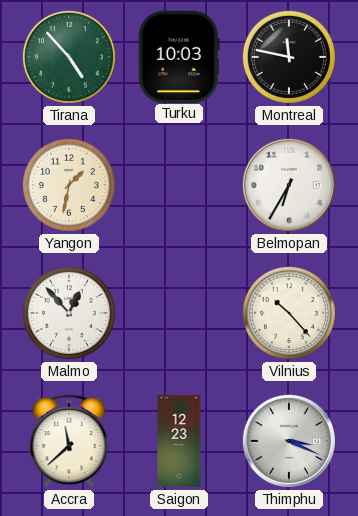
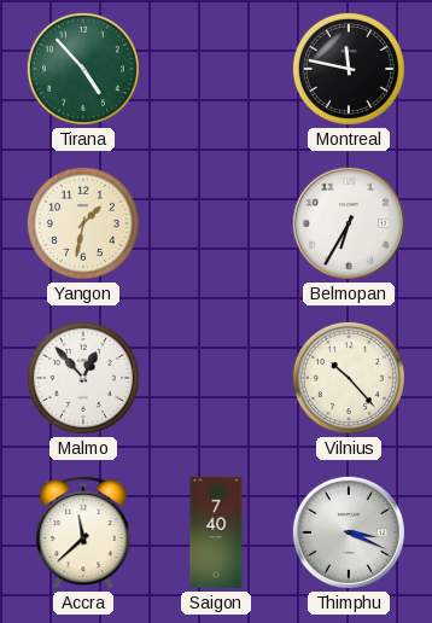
Turku: 10:03 -> none
Saigon: 12:23 -> 7:40
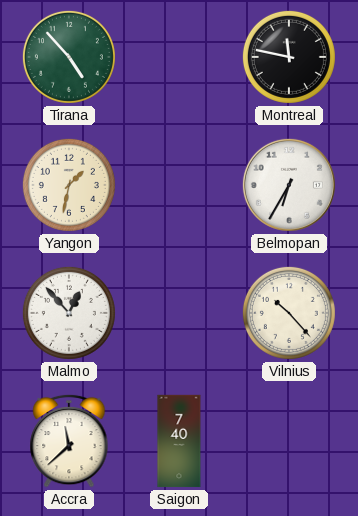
Thimphu: 3:19 -> none
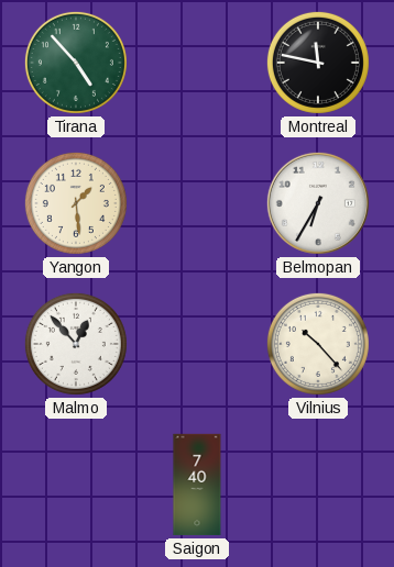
Yangon: 1:32 -> 1:29
Accra: 11:38 -> none
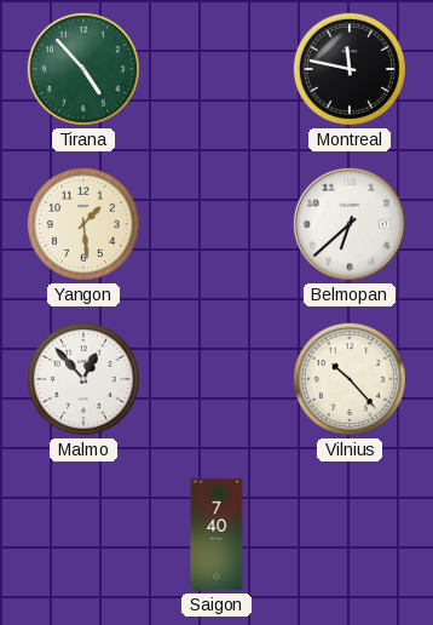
Belmopan: 6:35 -> 6:38
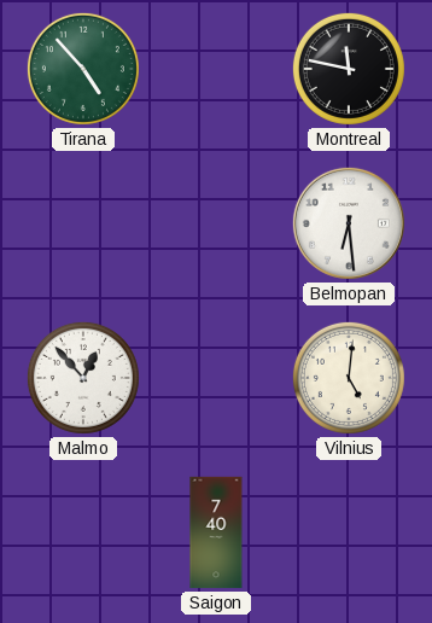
Yangon: 1:29 -> none
Belmopan: 6:38 -> 6:29
Vilnius: 10:23 -> 5:01
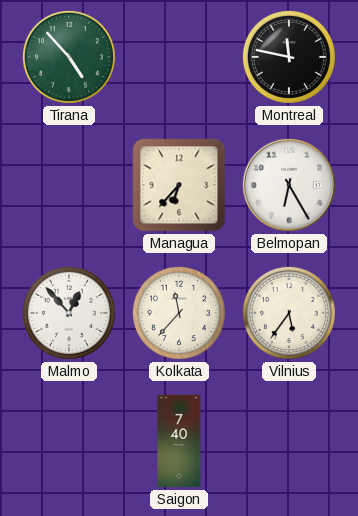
Managua: none -> 6:37
Belmopan: 6:29 -> 6:25
Kolkata: none -> 11:37
Vilnius: 5:01 -> 5:36
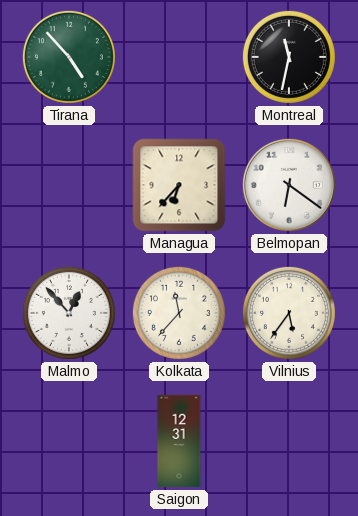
Montreal: 11:47 -> 11:32
Belmopan: 6:25 -> 6:21
Saigon: 7:40 -> 12:31
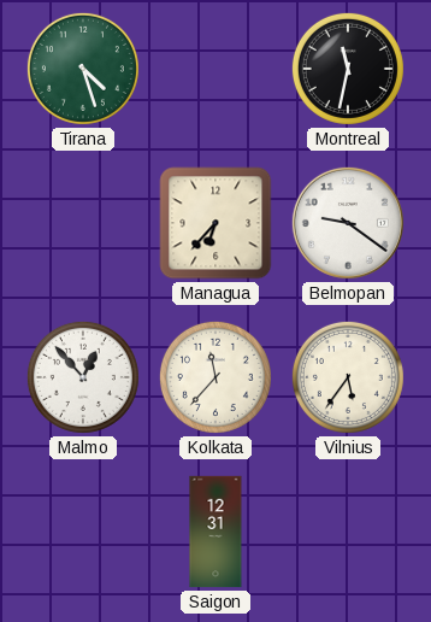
Tirana: 4:53 -> 4:27
Belmopan: 6:21 -> 9:21
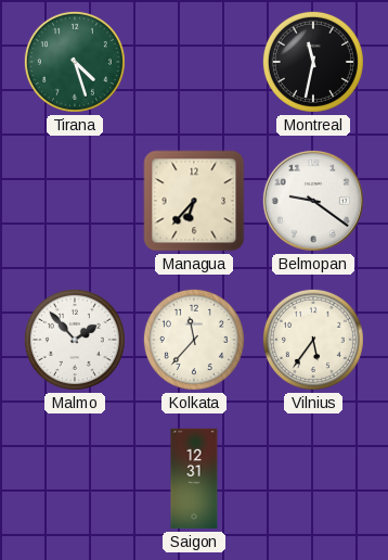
Malmo: 12:53 -> 1:53
